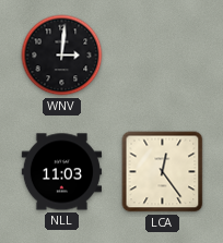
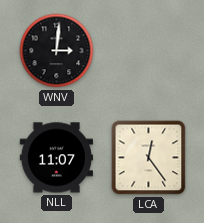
NLL: 11:03 -> 11:07
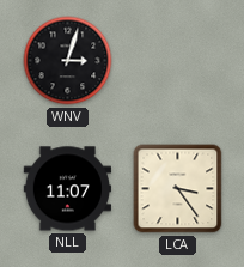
WNV: 3:01 -> 3:03
LCA: 12:24 -> 3:24
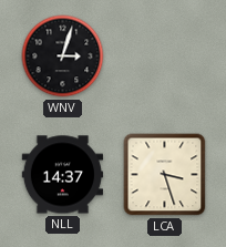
NLL: 11:07 -> 14:37
LCA: 3:24 -> 3:27
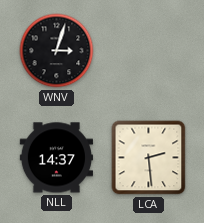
LCA: 3:27 -> 2:29
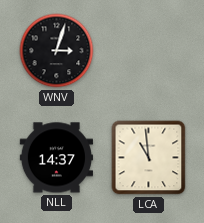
LCA: 2:29 -> 10:59
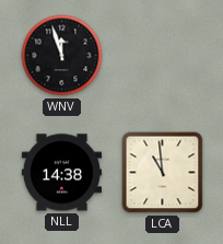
WNV: 3:03 -> 11:57
NLL: 14:37 -> 14:38
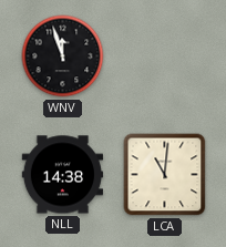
LCA: 10:59 -> 11:01
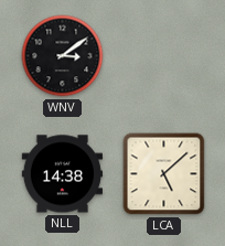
WNV: 11:57 -> 3:09
LCA: 11:01 -> 5:08
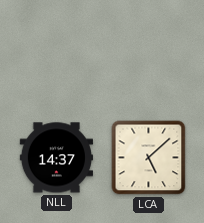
WNV: 3:09 -> none
NLL: 14:38 -> 14:37
